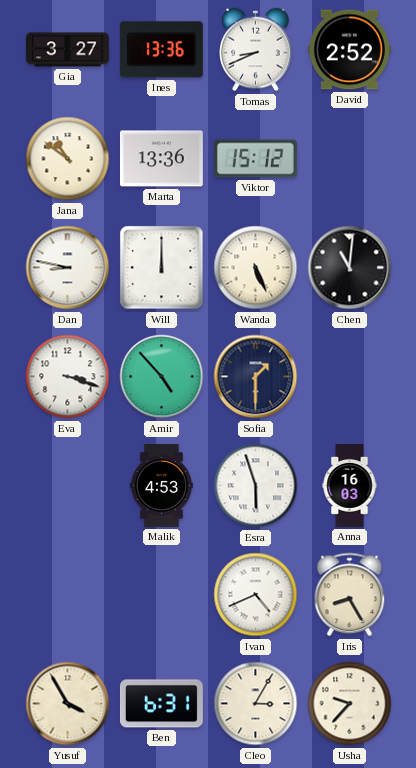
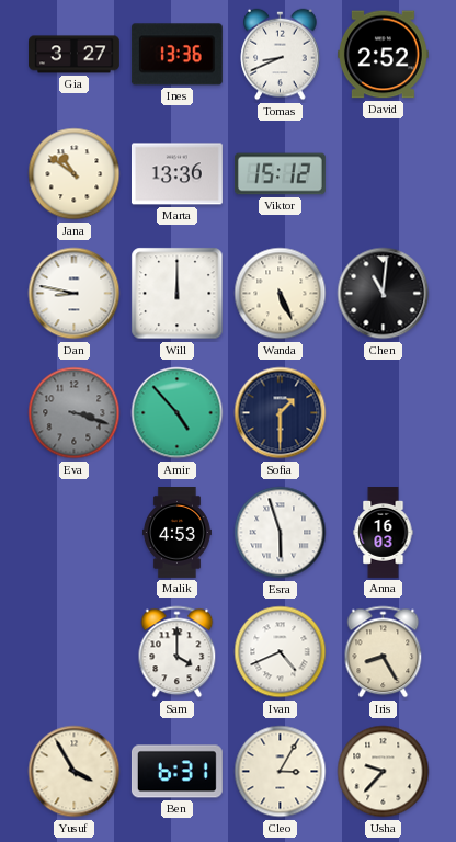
Eva dial: white -> grey
Sam: none -> 4:00
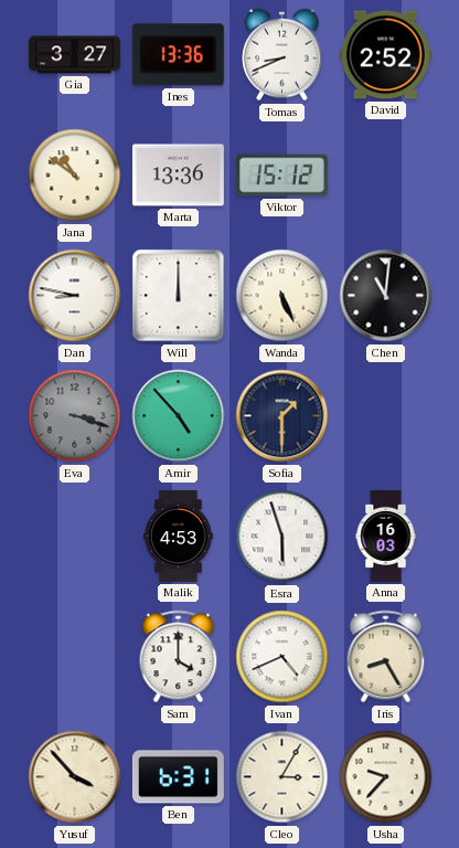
Yusuf: 3:55 -> 3:53
